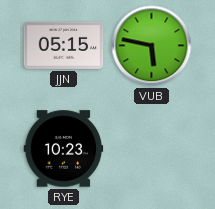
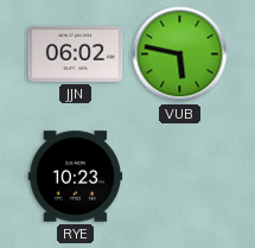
JJN: 05:15 -> 06:02
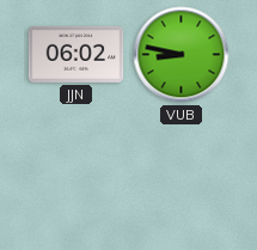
VUB: 5:47 -> 8:47
RYE: 10:23 -> none
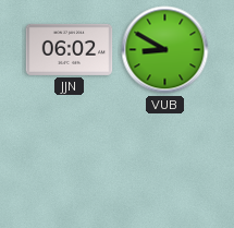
VUB: 8:47 -> 8:50
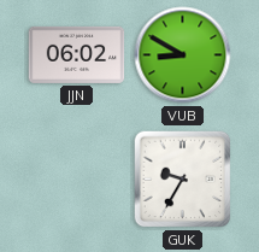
GUK: none -> 9:35
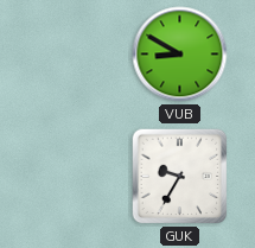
JJN: 06:02 -> none
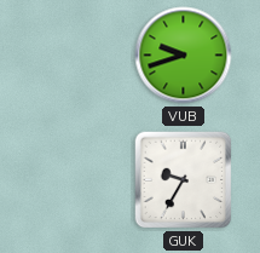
VUB: 8:50 -> 9:42
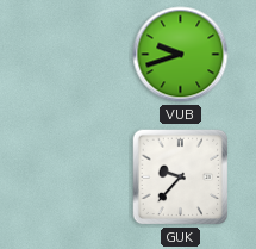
GUK: 9:35 -> 9:37
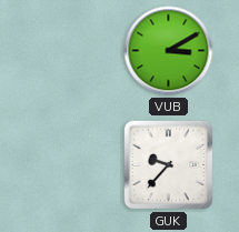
VUB: 9:42 -> 3:10
